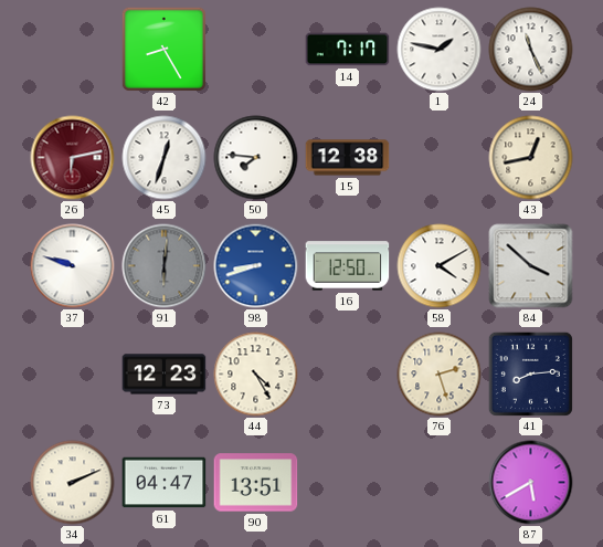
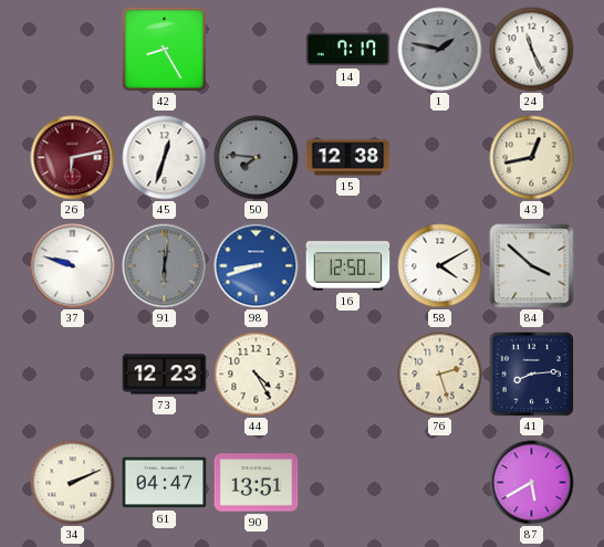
1 dial: white -> grey
50 dial: white -> grey
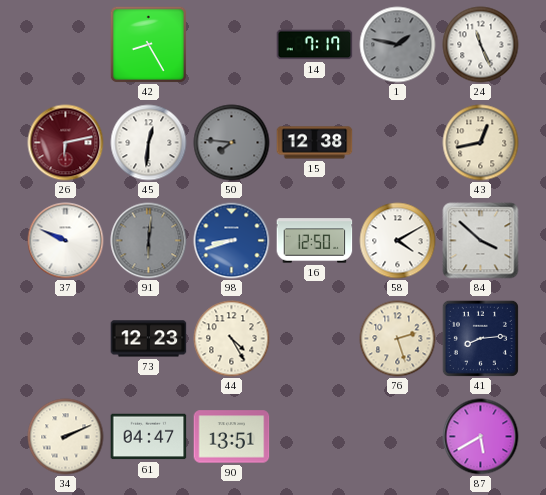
45: 12:33 -> 12:31
37: 9:48 -> 9:49
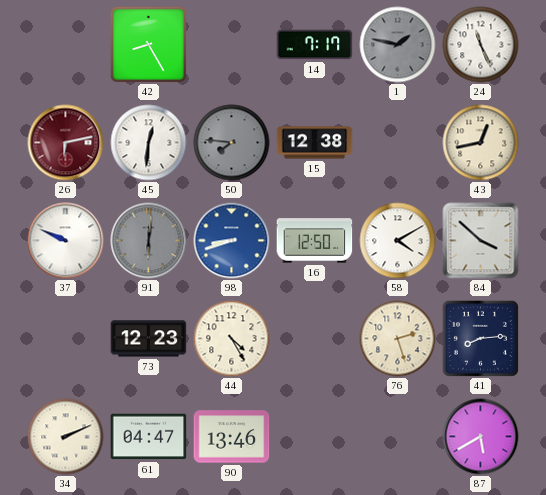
90: 13:51 -> 13:46
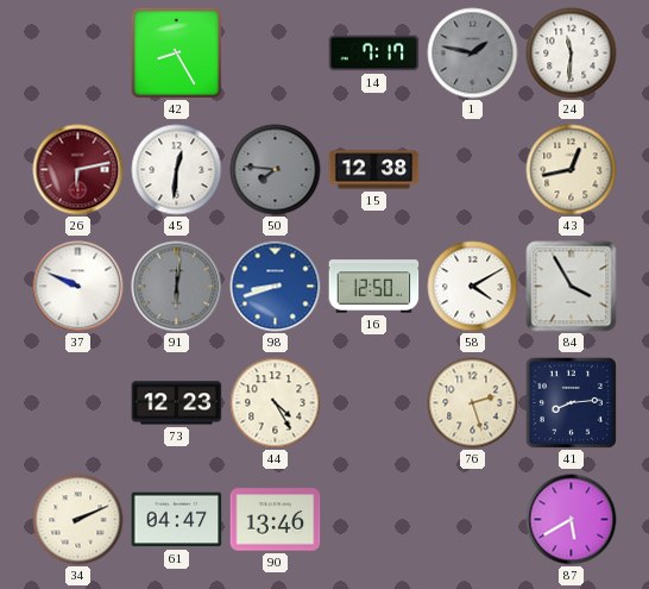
24: 11:26 -> 11:31
84: 3:52 -> 3:55
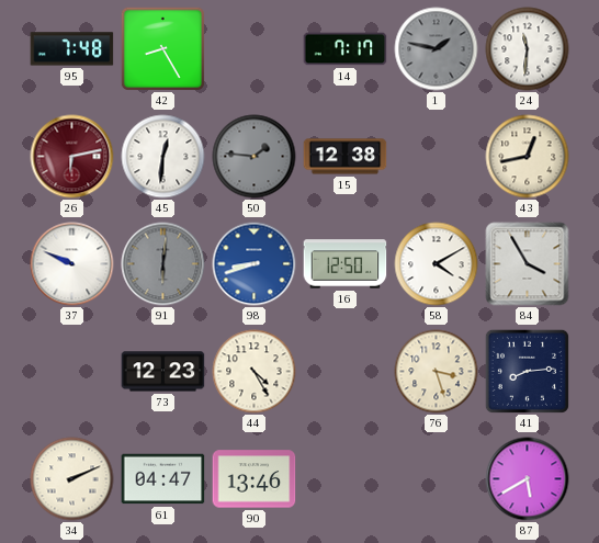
95: none -> 7:48
50: 7:46 -> 1:46
76: 2:27 -> 3:27
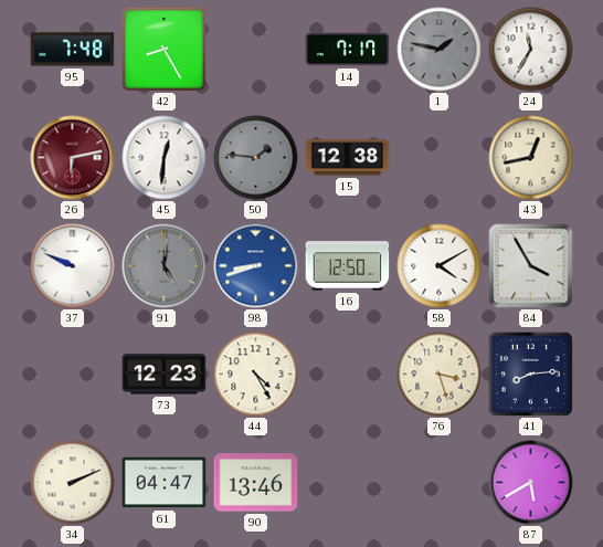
24: 11:31 -> 11:35
91: 6:01 -> 5:01
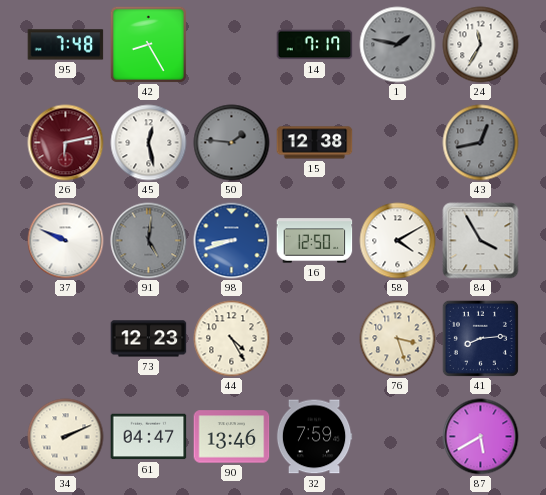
45: 12:31 -> 12:28
43 dial: cream -> grey
32: none -> 7:59
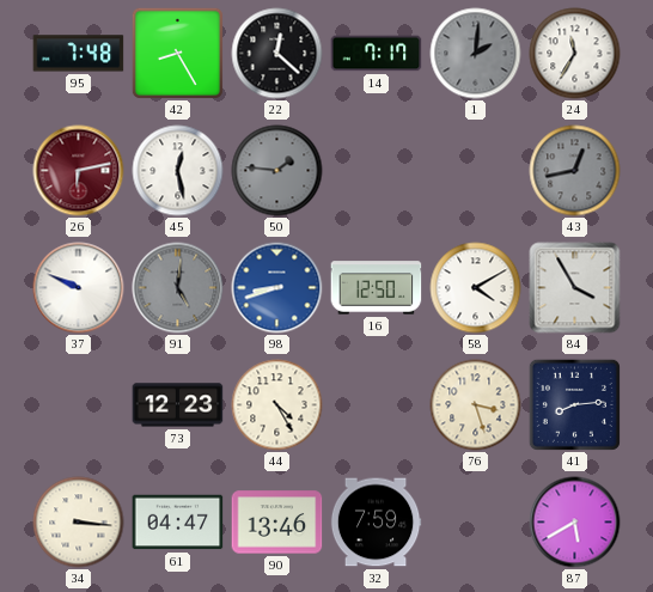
22: none -> 12:22
1: 1:47 -> 2:01
15: 12:38 -> none
34: 2:11 -> 3:16
